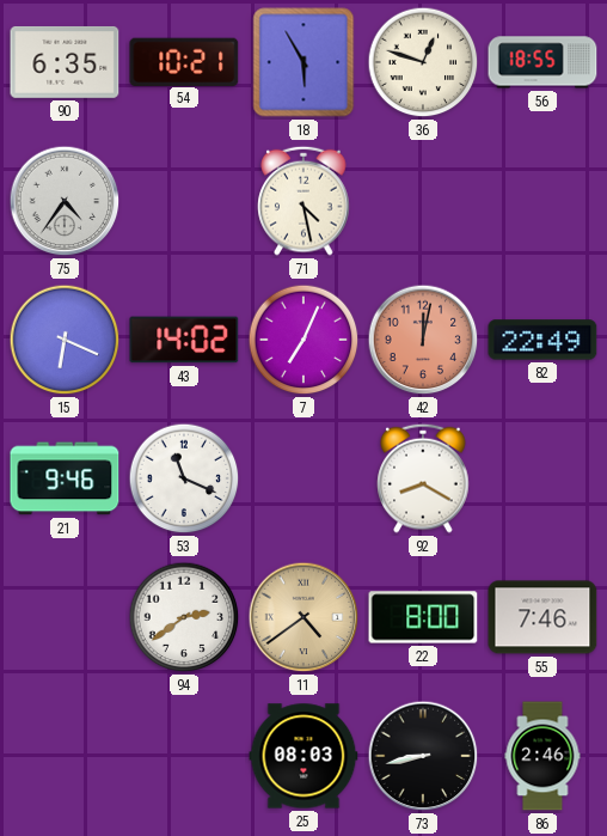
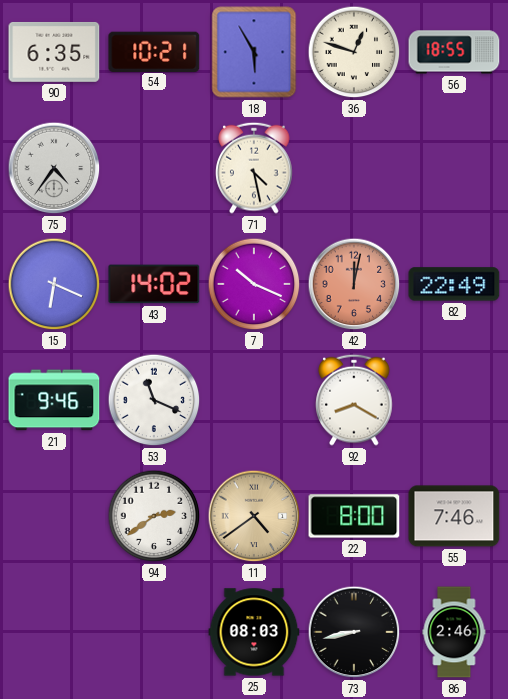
7: 7:04 -> 10:19
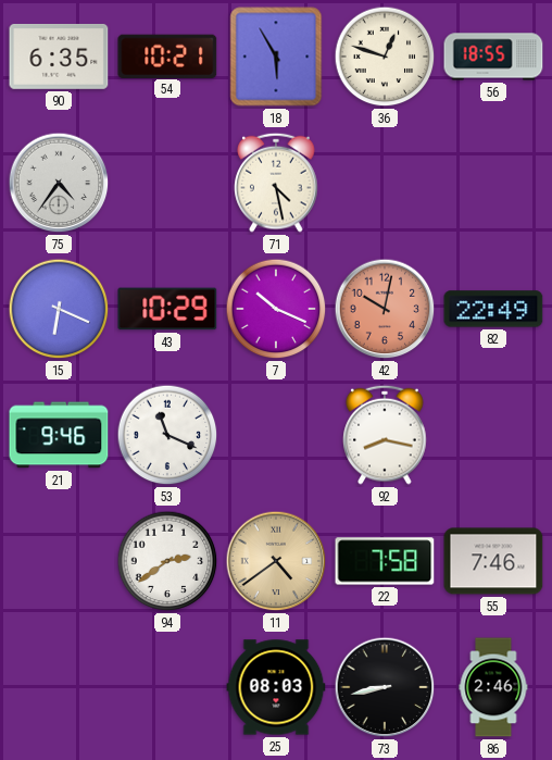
43: 14:02 -> 10:29
42: 12:02 -> 10:02
92: 8:20 -> 8:17
22: 8:00 -> 7:58
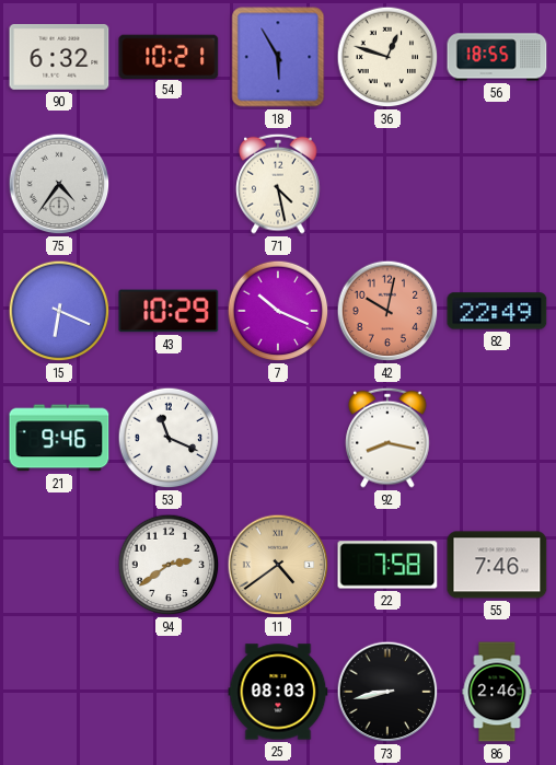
90: 6:35 -> 6:32
